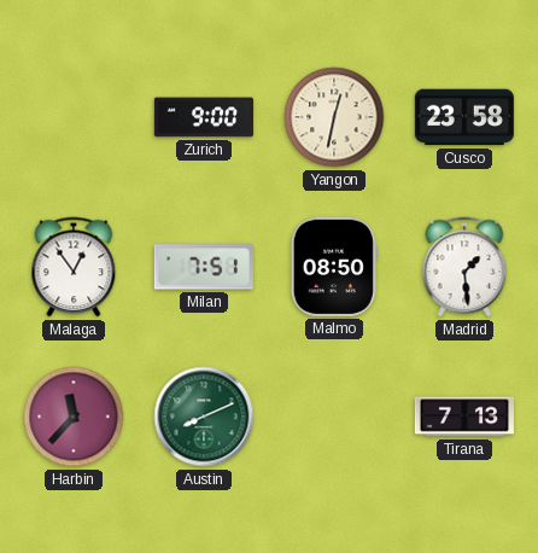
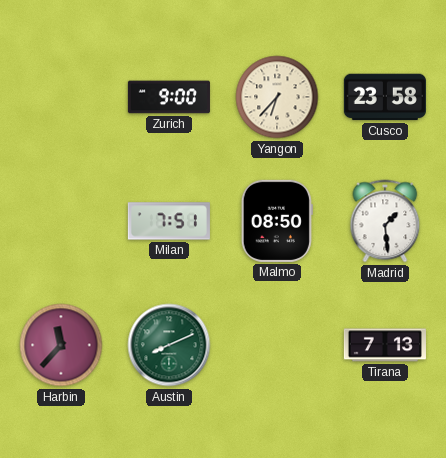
Yangon: 12:32 -> 6:37
Malaga: 12:54 -> none
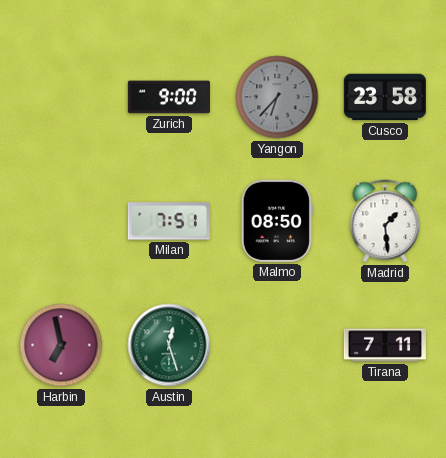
Yangon dial: cream -> grey
Harbin: 11:37 -> 6:58
Austin: 8:11 -> 12:27
Tirana: 7:13 -> 7:11
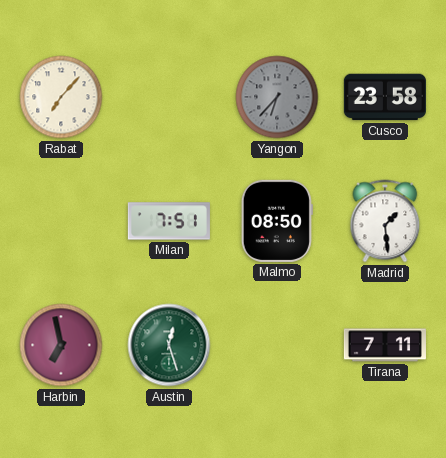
Rabat: none -> 7:07
Zurich: 9:00 -> none
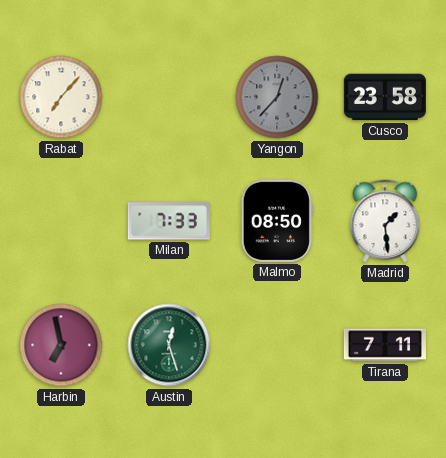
Yangon: 6:37 -> 12:37
Milan: 7:51 -> 7:33
